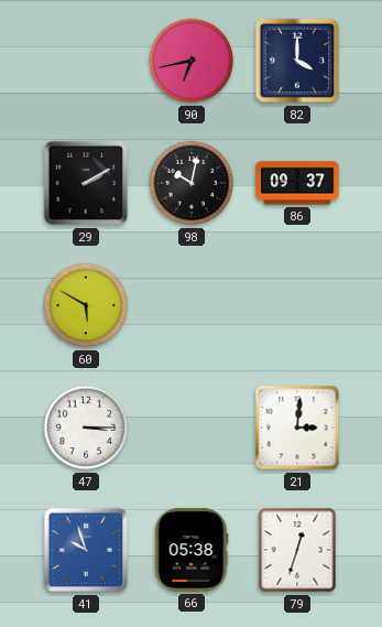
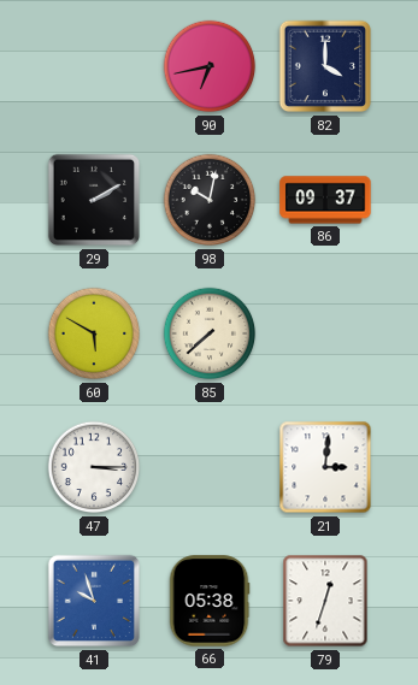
85: none -> 7:38
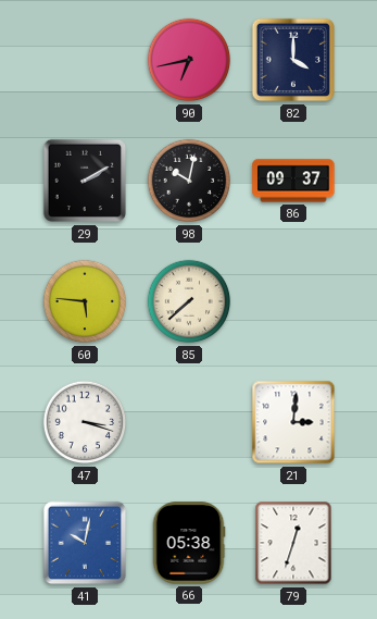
60: 5:50 -> 5:46
47: 3:15 -> 3:18
41: 9:57 -> 10:02
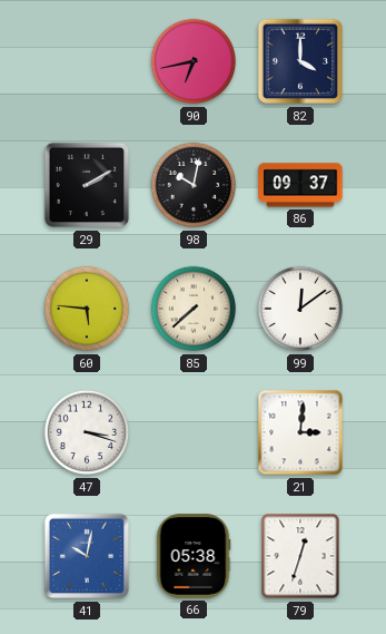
99: none -> 12:09
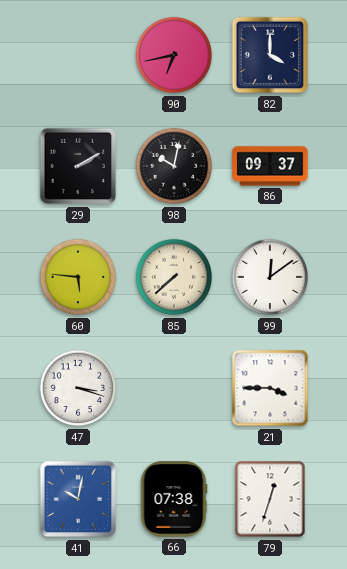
21: 3:01 -> 3:45
66: 05:38 -> 07:38
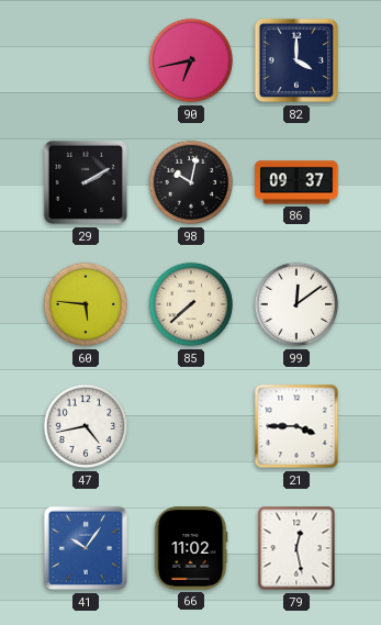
47: 3:18 -> 4:43
41: 10:02 -> 10:06
66: 07:38 -> 11:02
79: 12:33 -> 12:28
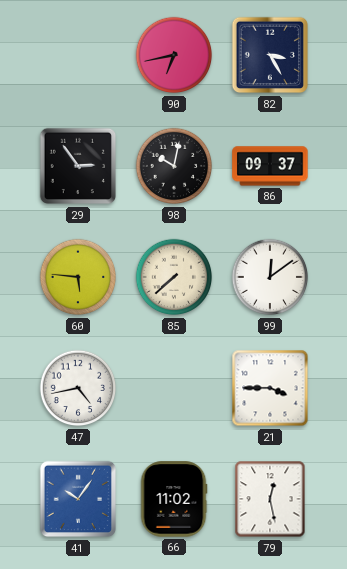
82: 4:00 -> 3:25
29: 2:10 -> 2:54
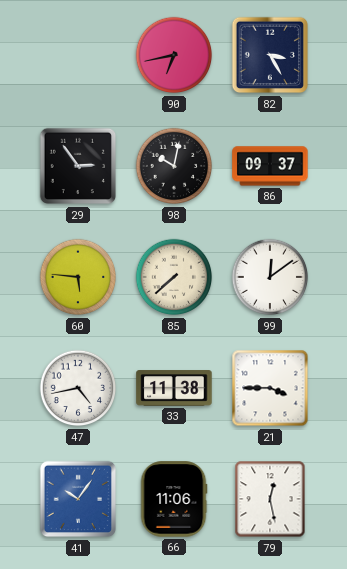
33: none -> 11:38
66: 11:02 -> 11:06
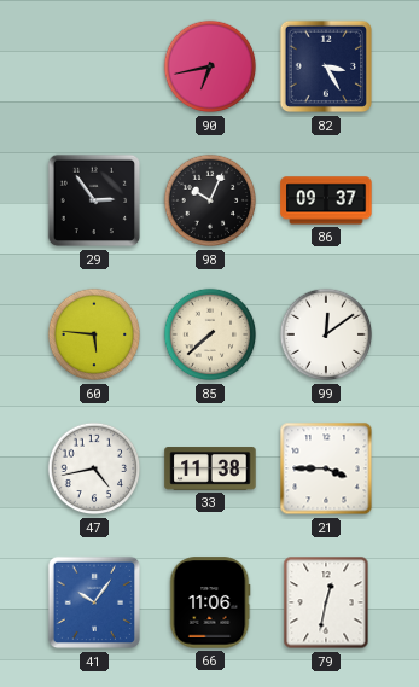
98: 10:02 -> 10:04
79: 12:28 -> 12:32
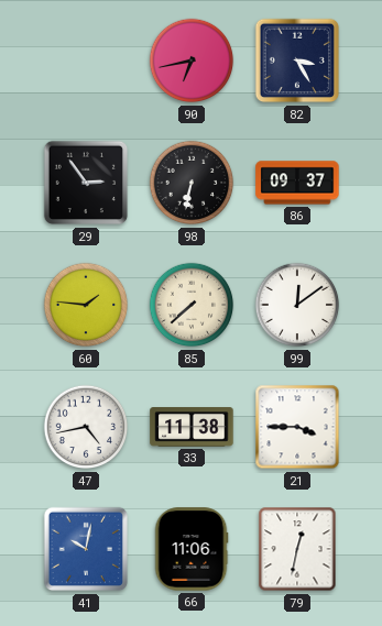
98: 10:04 -> 6:32
60: 5:46 -> 1:46
41: 10:06 -> 10:02
